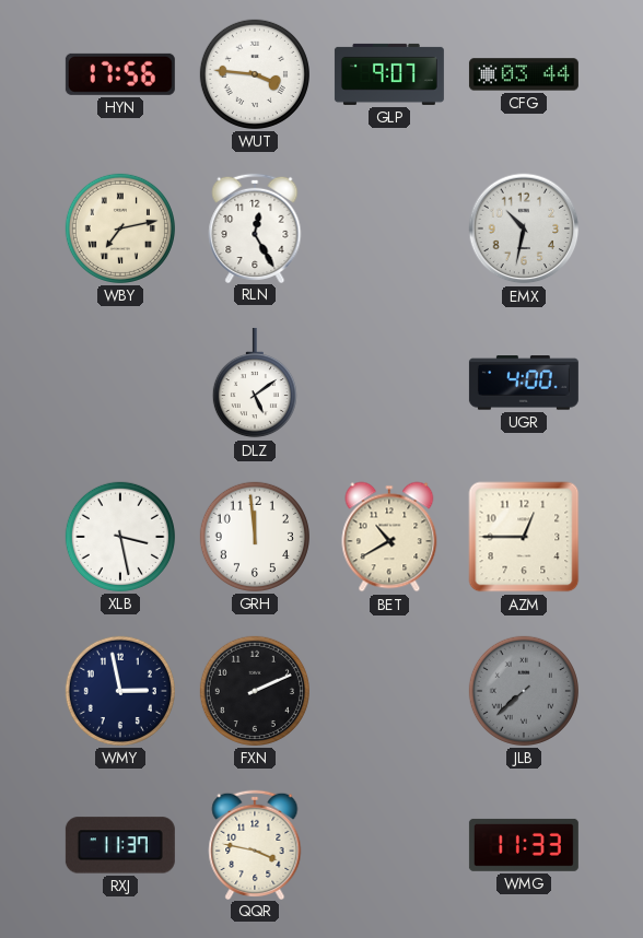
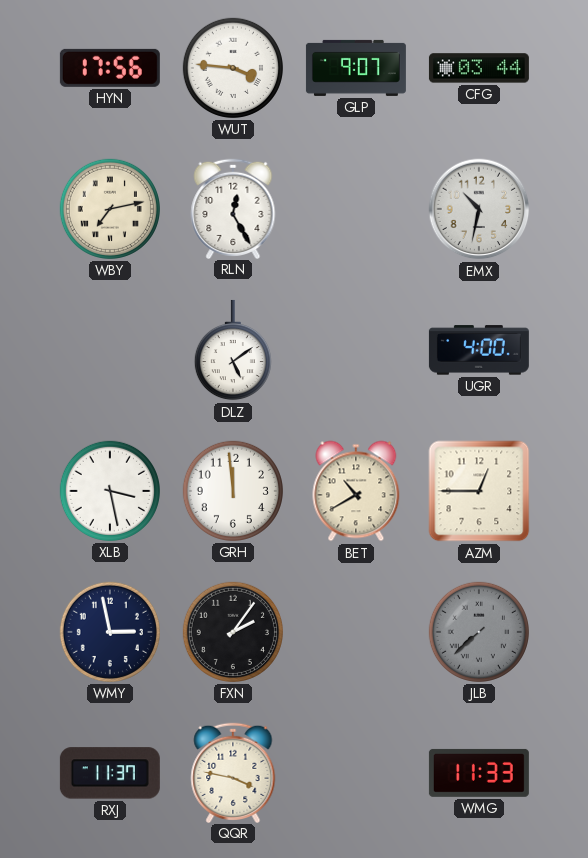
FXN: 2:11 -> 2:06
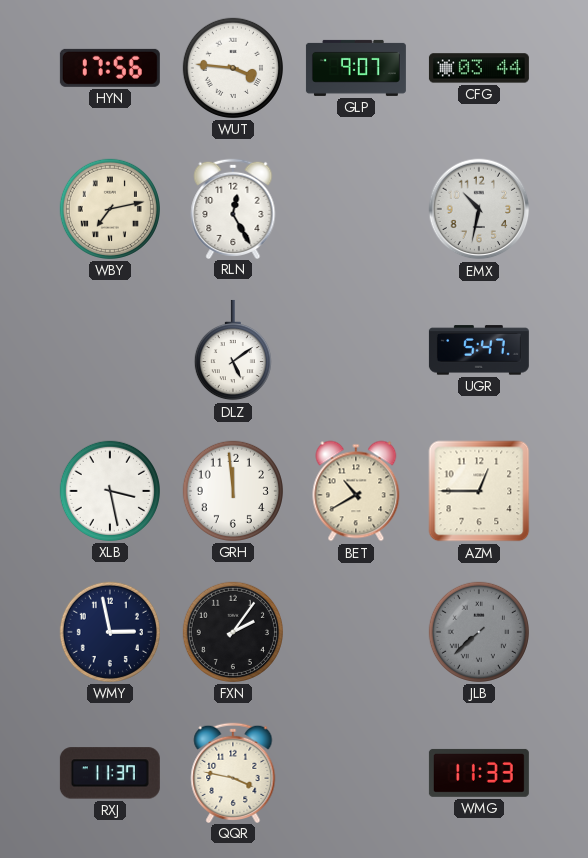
UGR: 4:00 -> 5:47
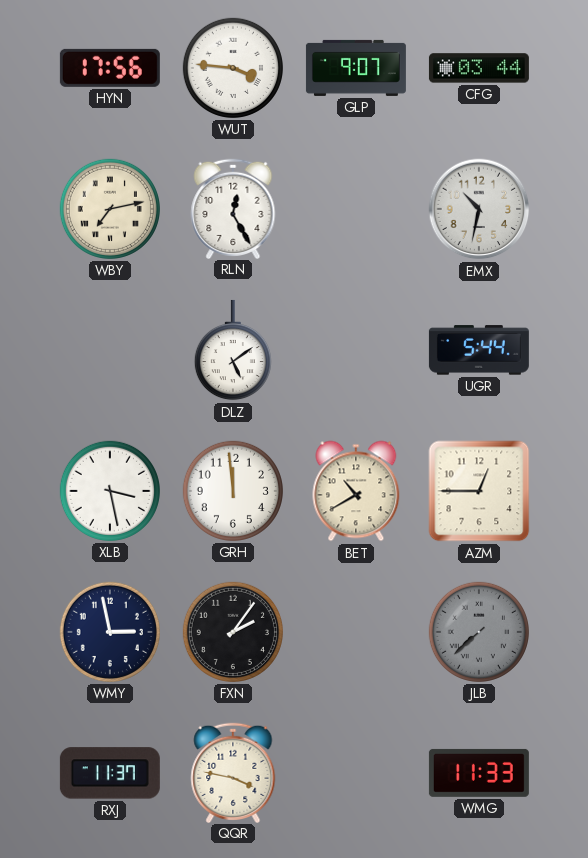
UGR: 5:47 -> 5:44
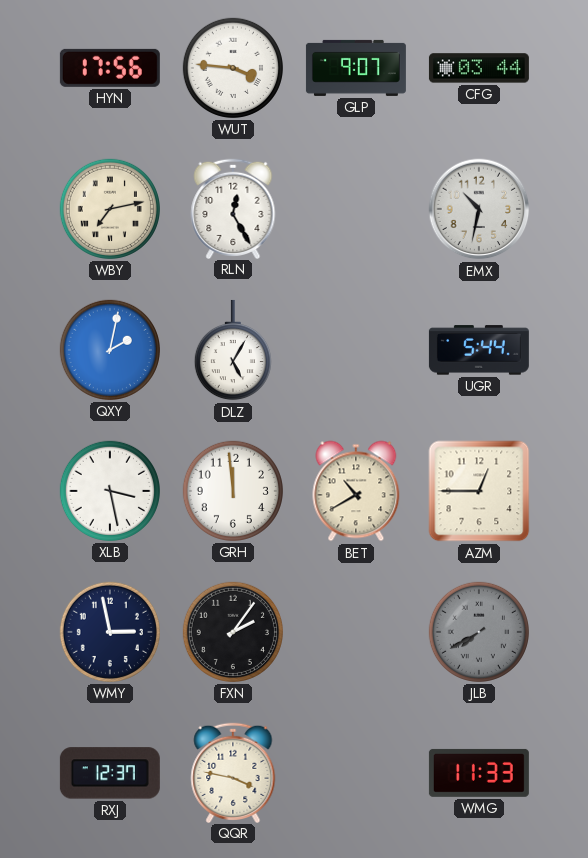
QXY: none -> 2:02
DLZ: 5:09 -> 5:05
JLB: 7:38 -> 7:40
RXJ: 11:37 -> 12:37
